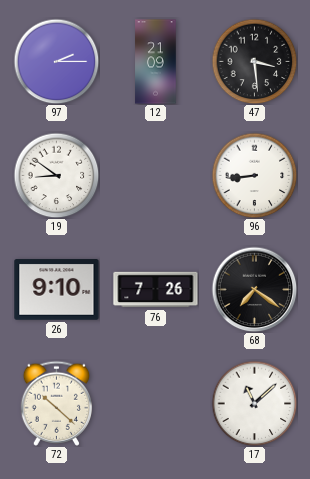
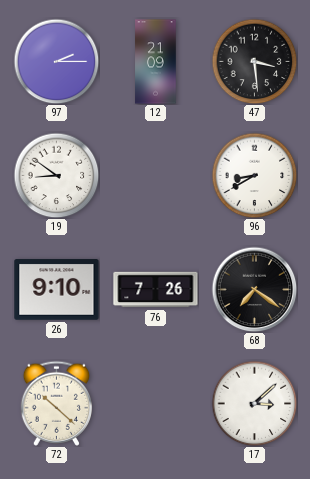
96: 8:44 -> 8:40
17: 11:08 -> 3:08
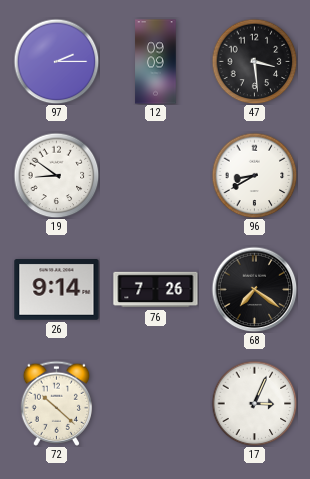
12: 21:09 -> 09:09
26: 9:10 -> 9:14
17: 3:08 -> 3:04
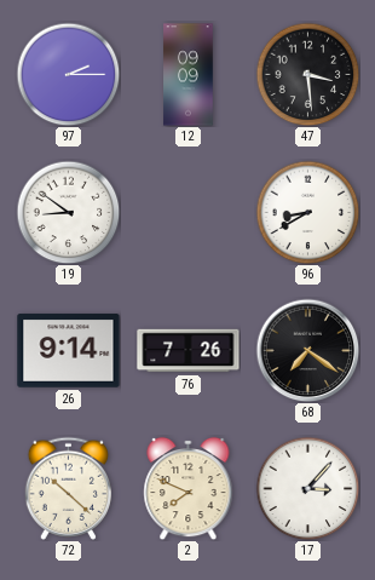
2: none -> 7:49
17: 3:04 -> 3:07
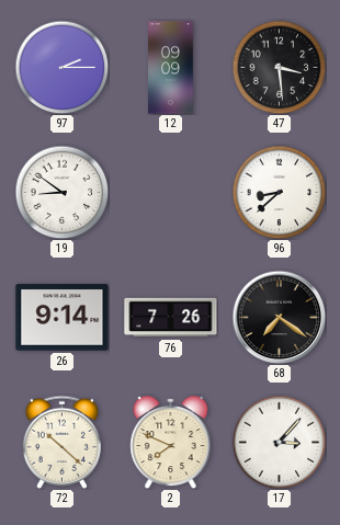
96: 8:40 -> 8:38
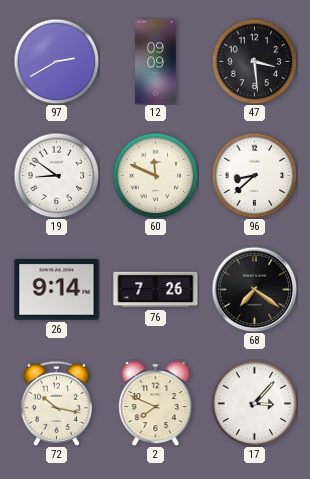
97: 2:15 -> 2:40
60: none -> 11:49
72: 10:22 -> 10:17
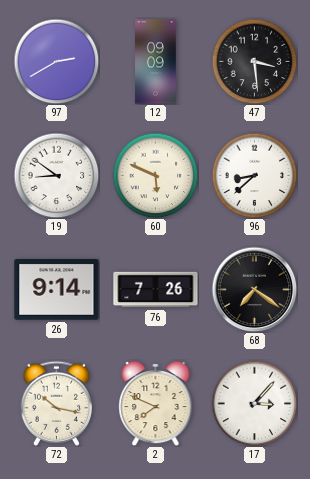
60: 11:49 -> 5:49
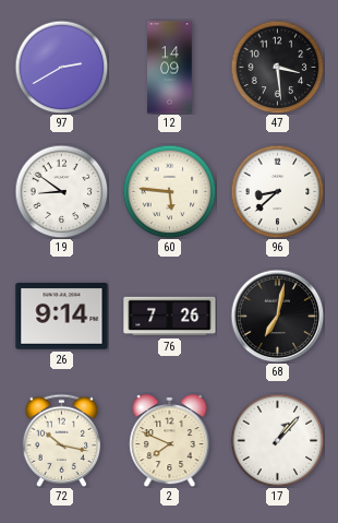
12: 09:09 -> 14:09
60: 5:49 -> 5:46
68: 7:21 -> 7:02
17: 3:07 -> 1:07
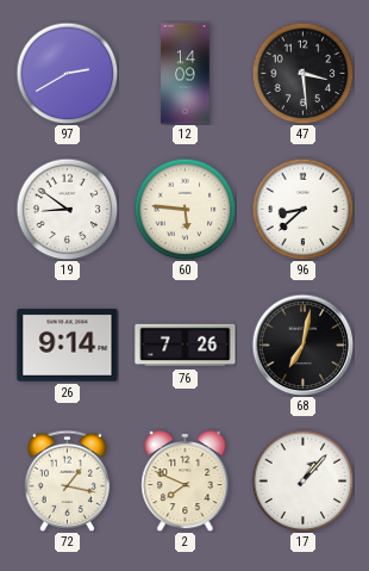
72: 10:17 -> 1:17
